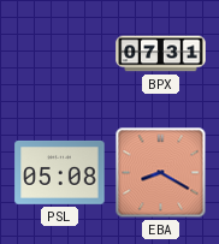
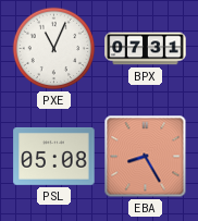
PXE: none -> 11:04
EBA: 8:20 -> 8:25
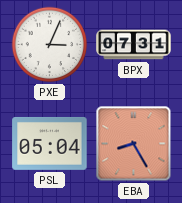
PXE: 11:04 -> 3:04
PSL: 05:08 -> 05:04
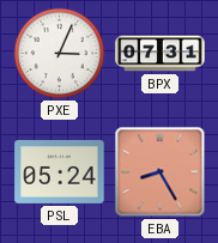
PSL: 05:04 -> 05:24
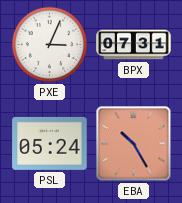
EBA: 8:25 -> 10:25
